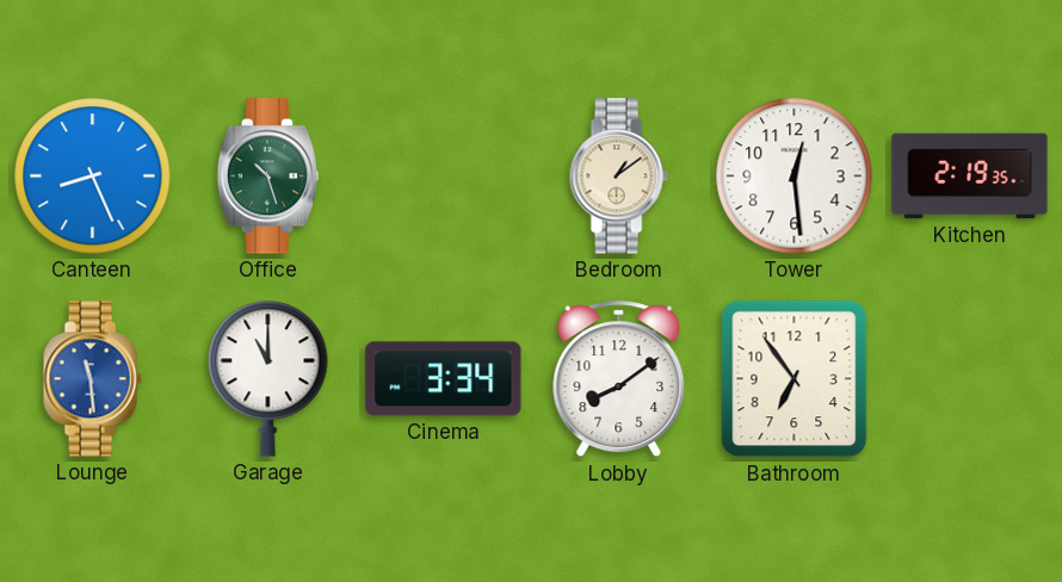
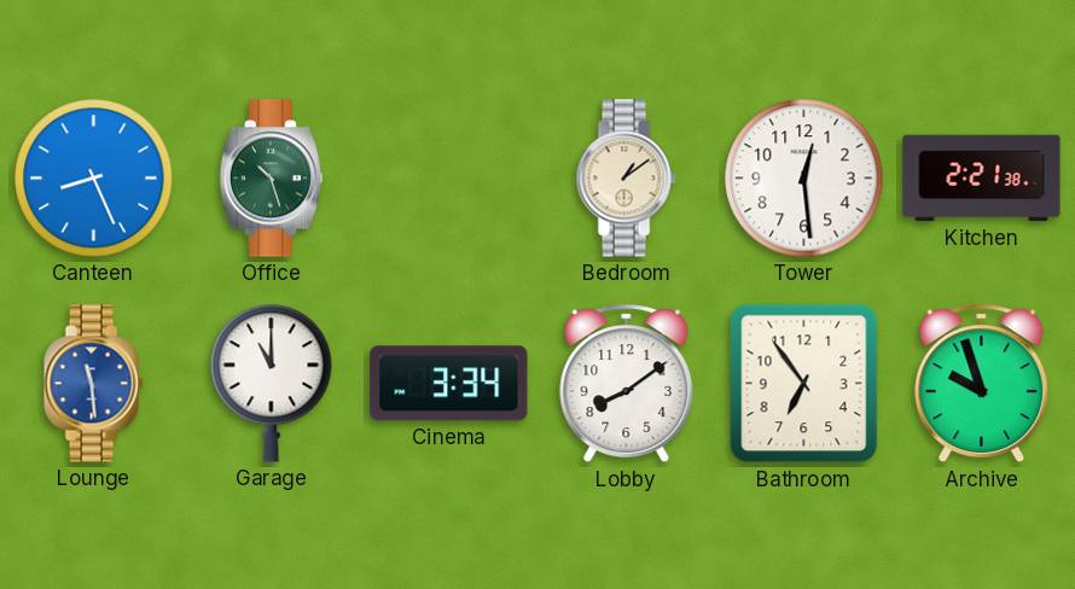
Kitchen: 2:19 -> 2:21
Archive: none -> 9:57
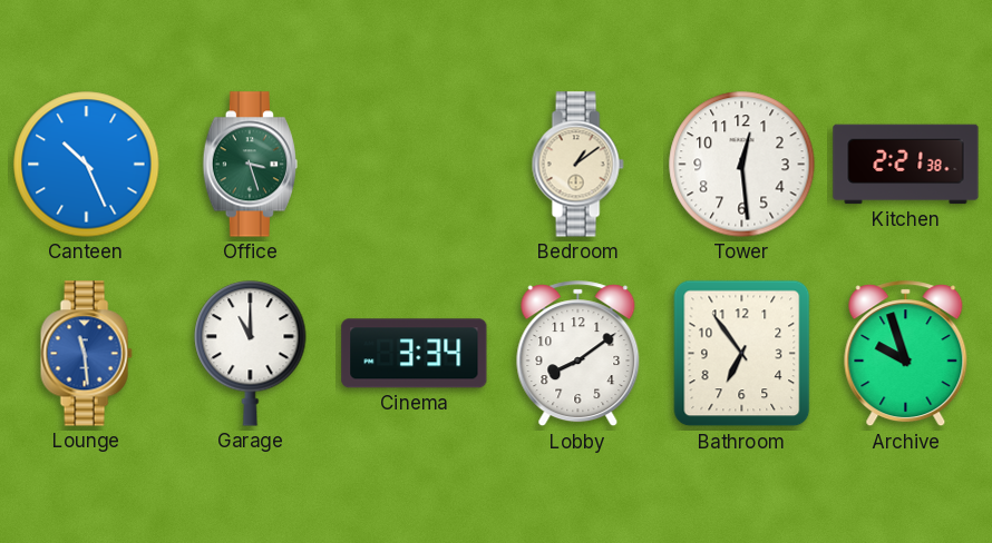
Canteen: 8:26 -> 10:26
Office: 10:27 -> 3:27
